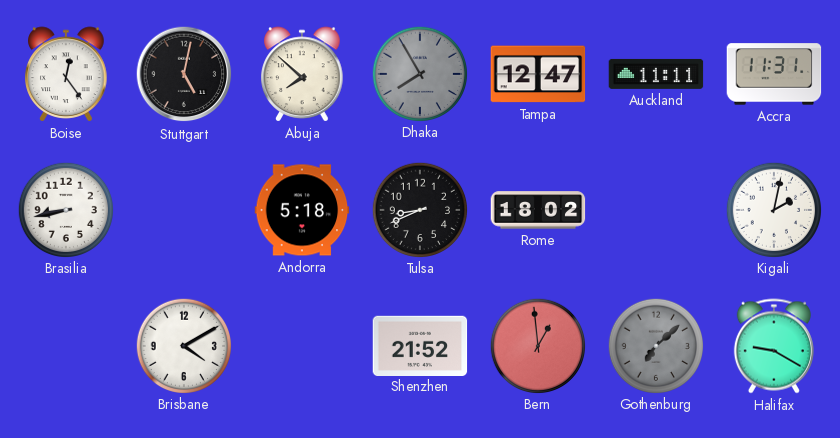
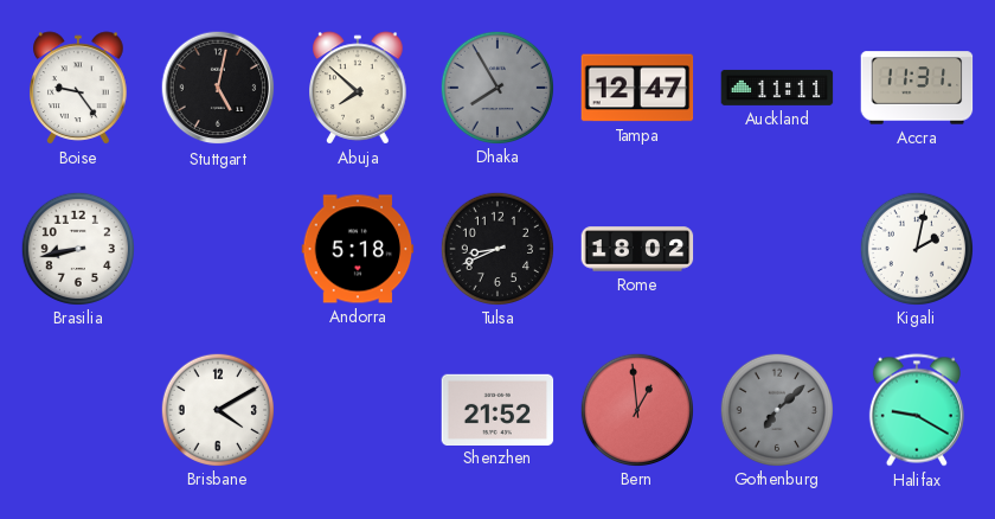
Boise: 12:24 -> 9:24
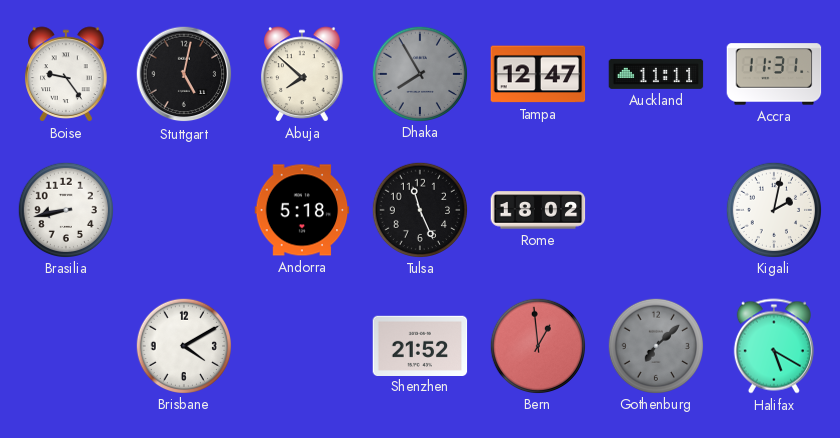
Tulsa: 8:41 -> 11:26
Halifax: 9:20 -> 5:20
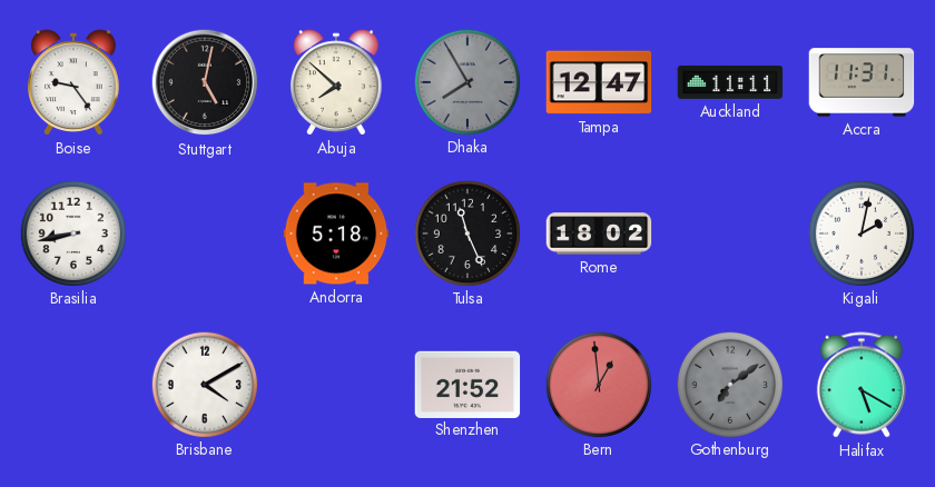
Gothenburg: 7:08 -> 7:09
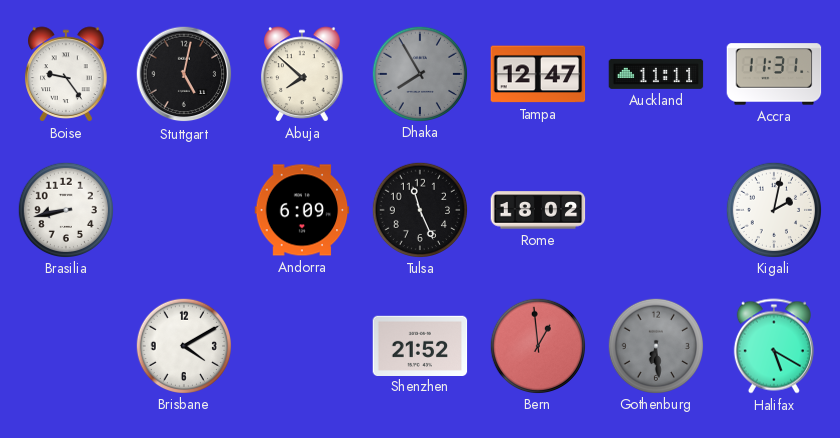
Andorra: 5:18 -> 6:09
Gothenburg: 7:09 -> 6:29
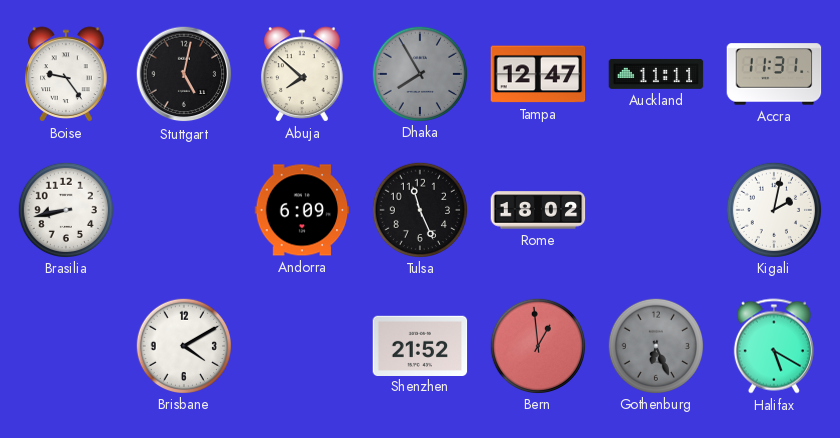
Gothenburg: 6:29 -> 6:26
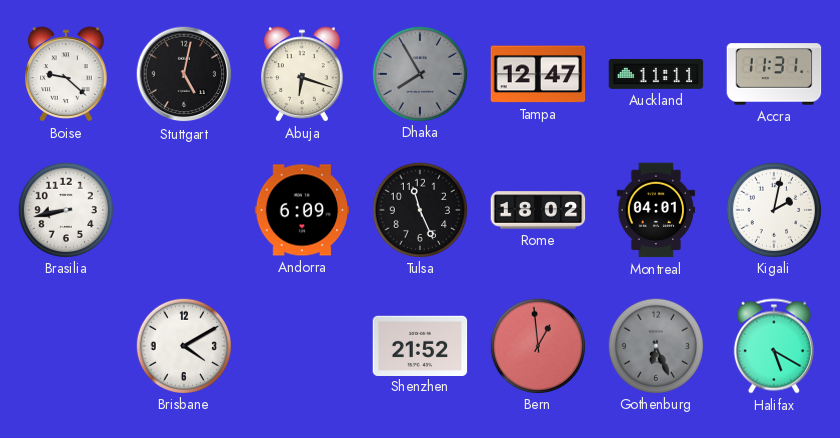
Boise: 9:24 -> 9:22
Abuja: 7:52 -> 6:18
Montreal: none -> 04:01
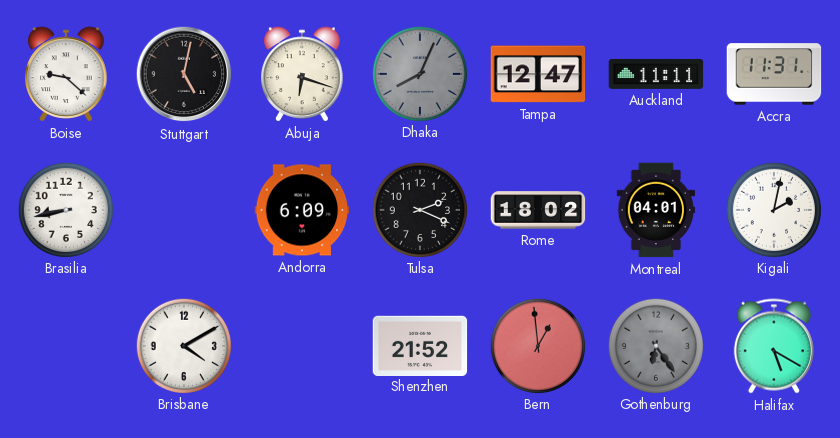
Dhaka: 7:55 -> 8:04
Tulsa: 11:26 -> 2:19
Gothenburg: 6:26 -> 6:24
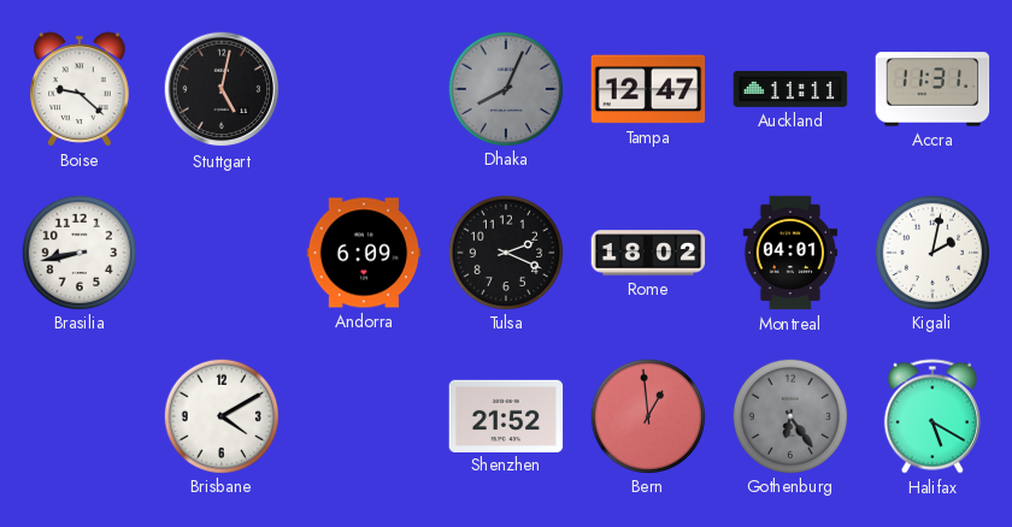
Abuja: 6:18 -> none
